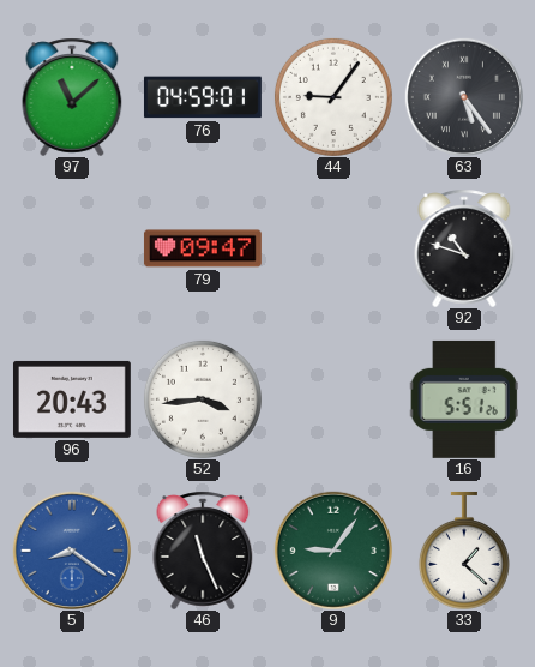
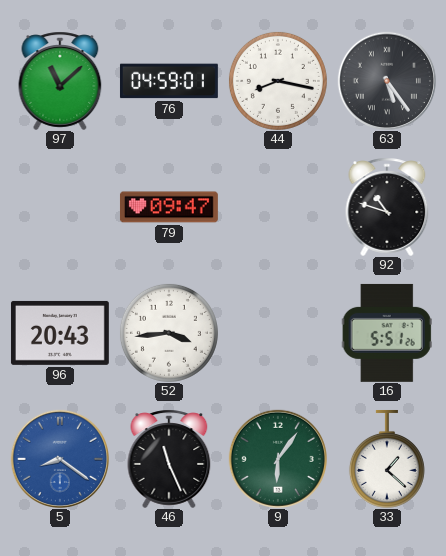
44: 9:06 -> 8:17
9: 9:06 -> 6:06
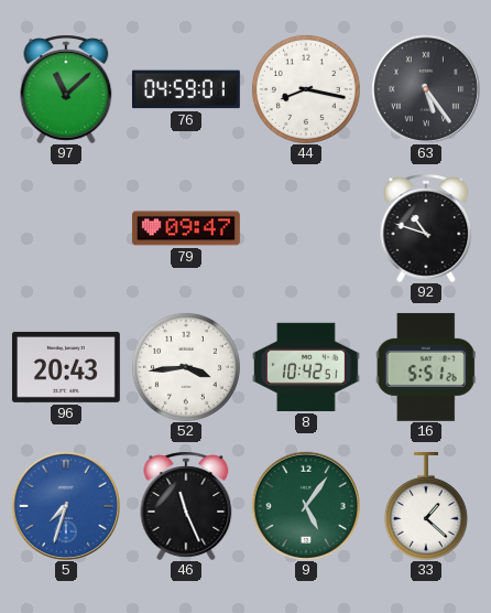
8: none -> 10:42
5: 8:21 -> 7:33
9: 6:06 -> 5:06
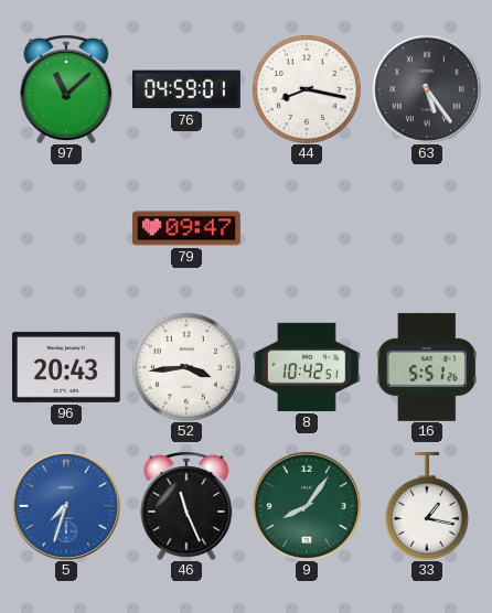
92: 10:48 -> none
9: 5:06 -> 8:06
33: 1:22 -> 1:17
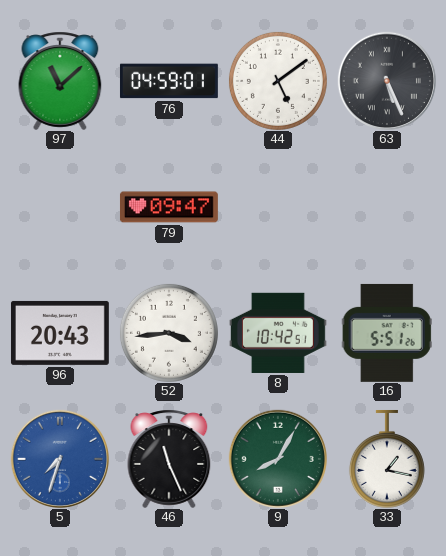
44: 8:17 -> 5:09
63: 5:24 -> 5:26
9: 8:06 -> 8:05
